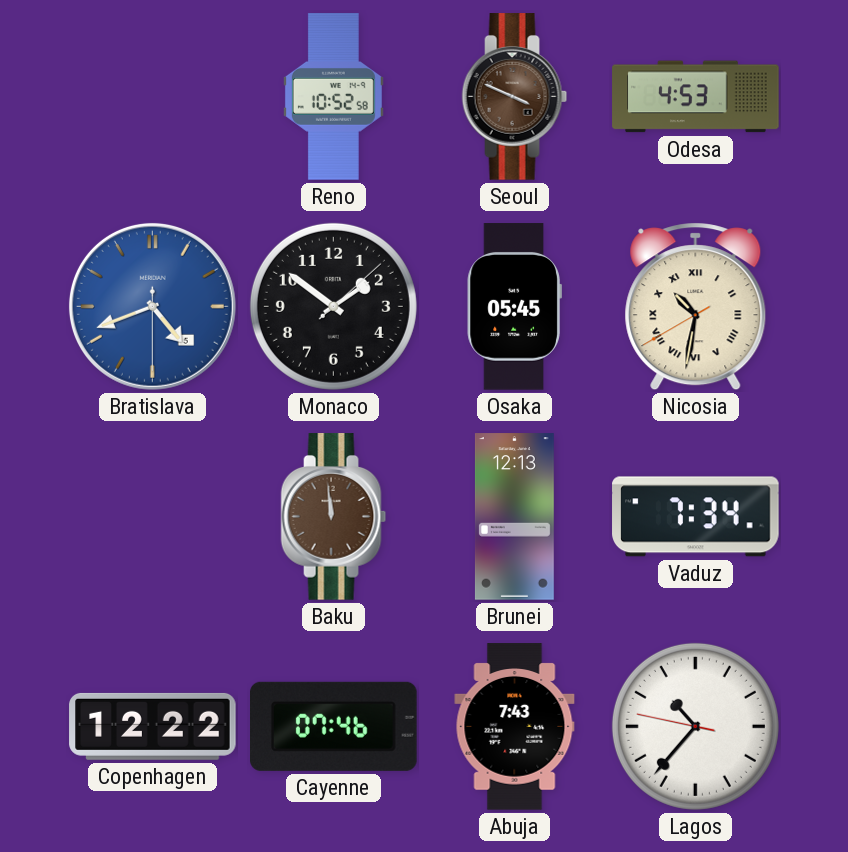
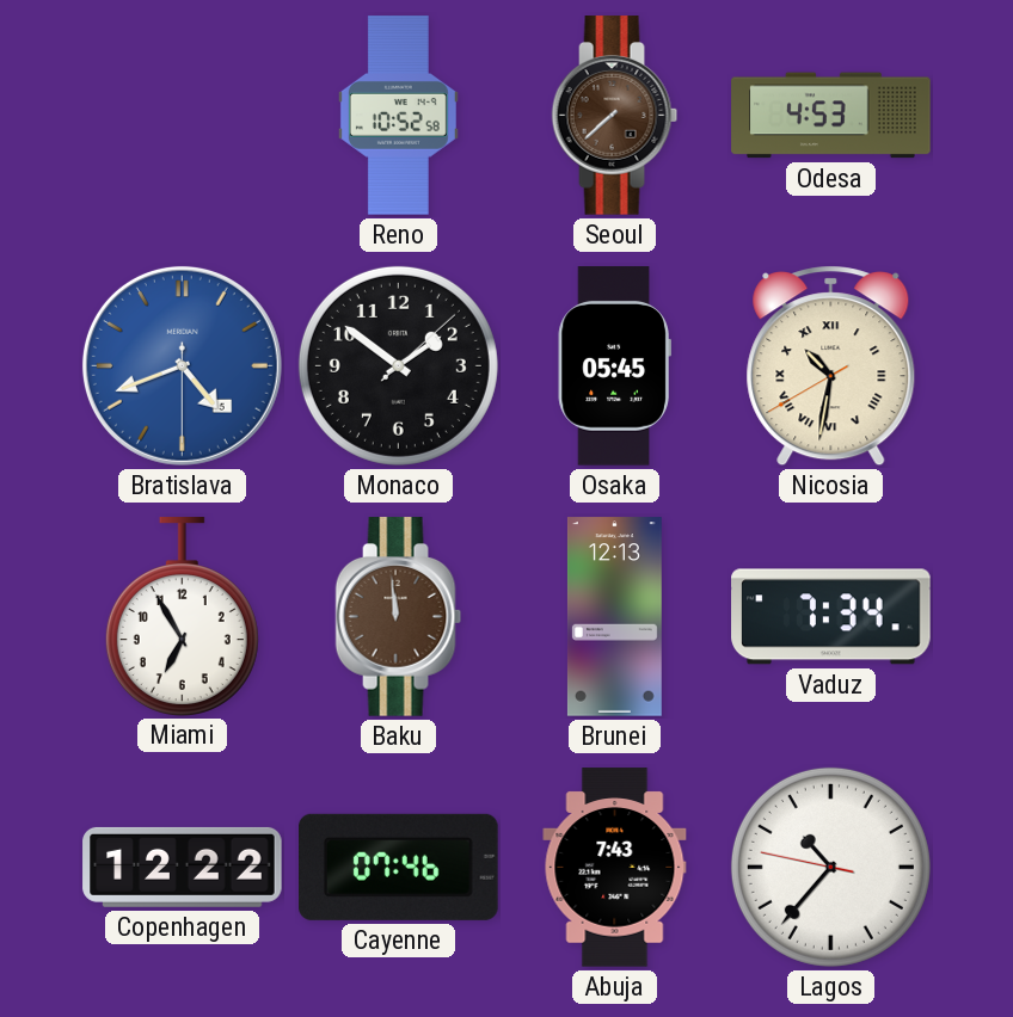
Seoul: 3:49 -> 7:38
Miami: none -> 6:55
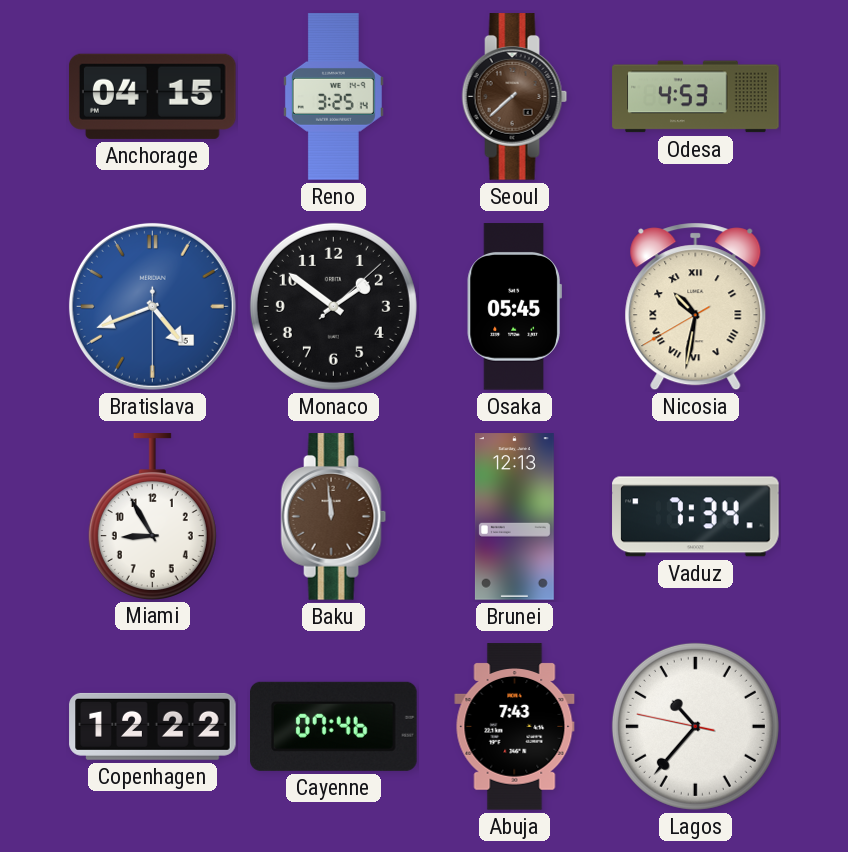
Anchorage: none -> 04:15
Reno: 10:52 -> 3:25
Miami: 6:55 -> 8:55
